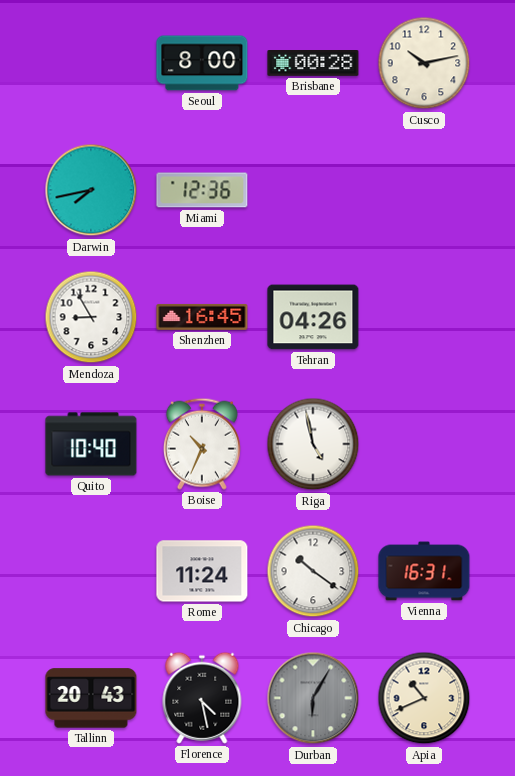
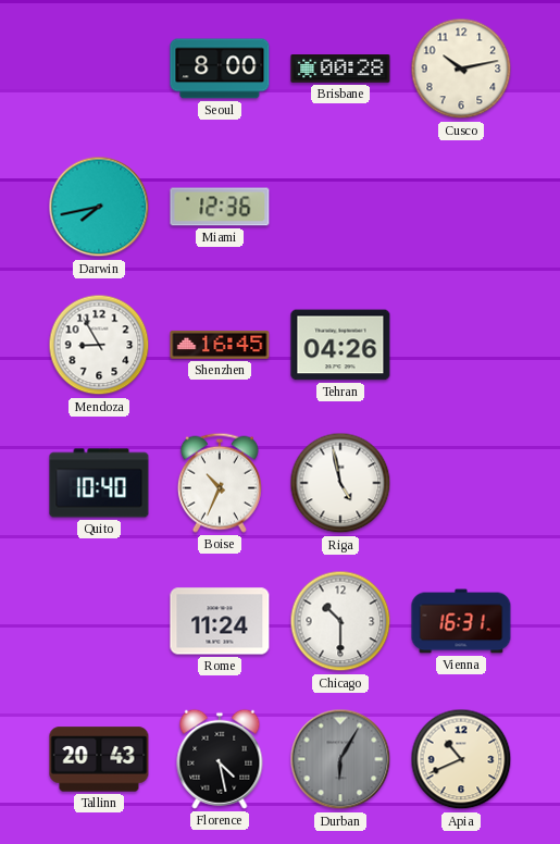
Chicago: 10:21 -> 10:30
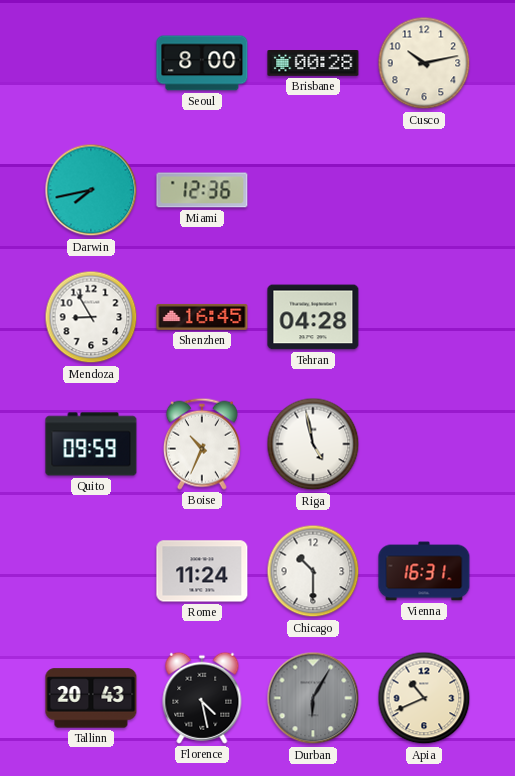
Tehran: 04:26 -> 04:28
Quito: 10:40 -> 09:59
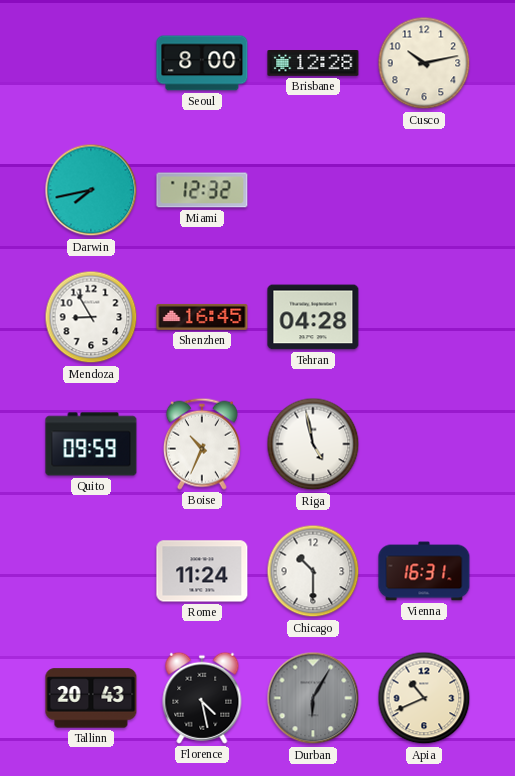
Brisbane: 00:28 -> 12:28
Miami: 12:36 -> 12:32
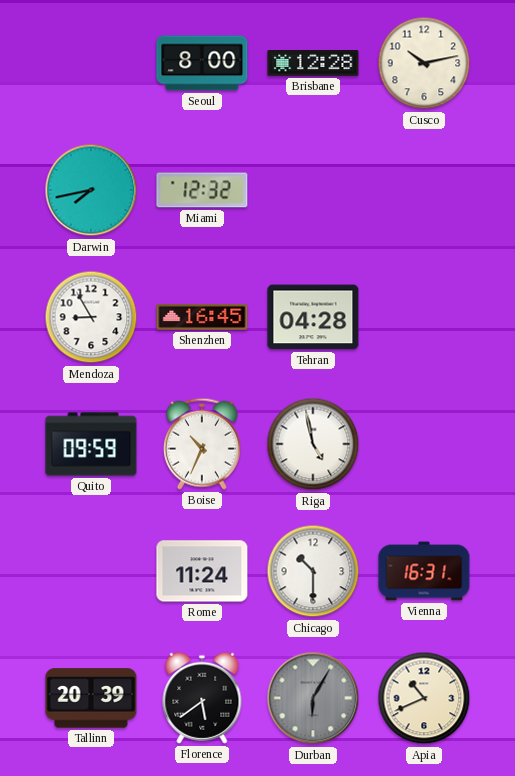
Tallinn: 20:43 -> 20:39
Florence: 4:28 -> 5:39
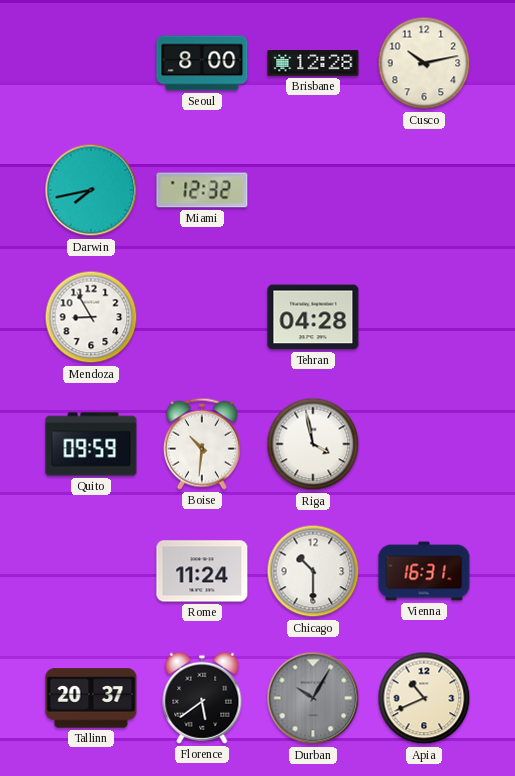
Shenzhen: 16:45 -> none
Boise: 10:34 -> 10:31
Riga: 4:58 -> 3:58
Tallinn: 20:39 -> 20:37
Durban: 6:05 -> 10:05
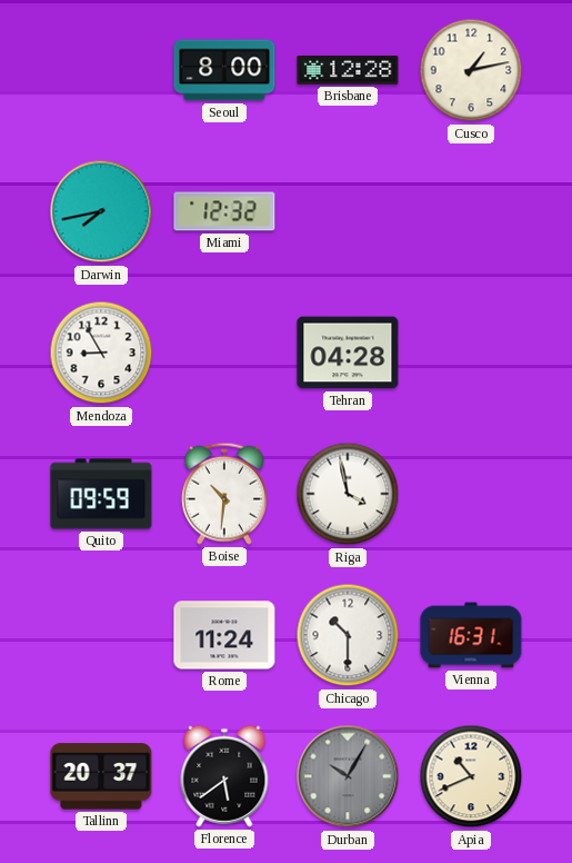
Cusco: 10:13 -> 1:13
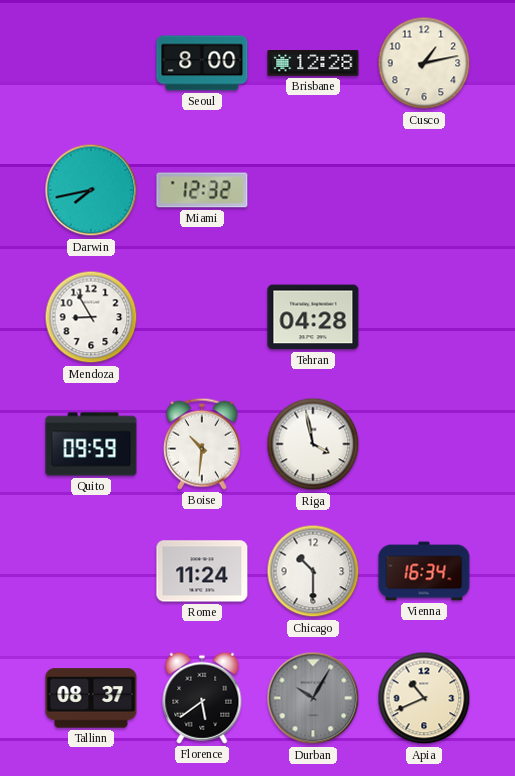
Vienna: 16:31 -> 16:34
Tallinn: 20:37 -> 08:37
